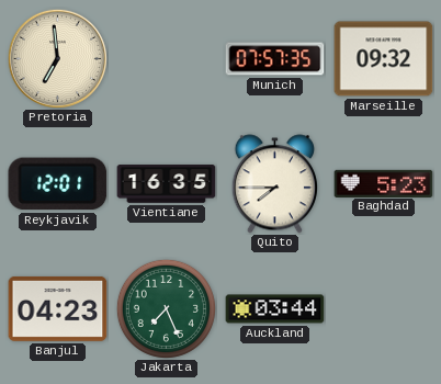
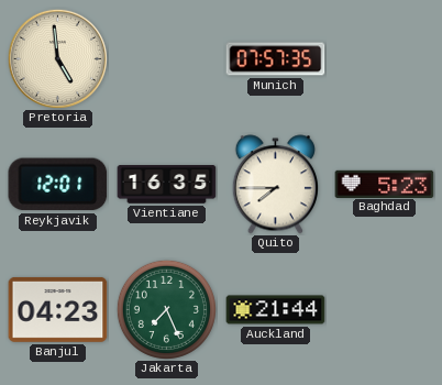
Pretoria: 6:59 -> 4:59
Marseille: 09:32 -> none
Auckland: 03:44 -> 21:44
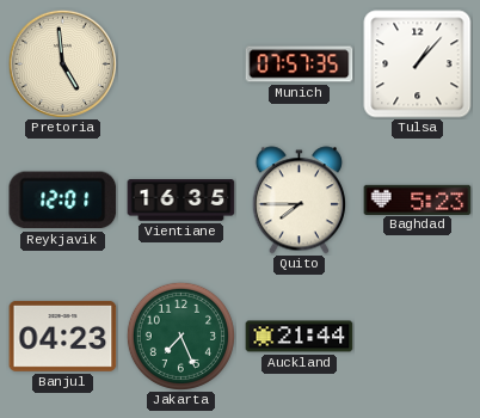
Tulsa: none -> 1:07
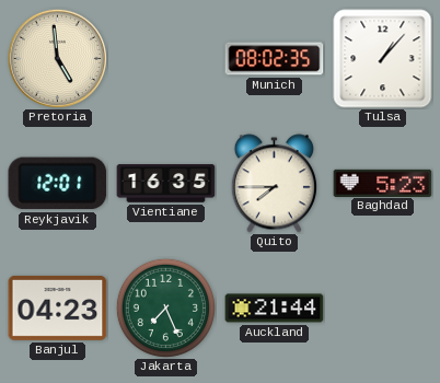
Munich: 07:57 -> 08:02
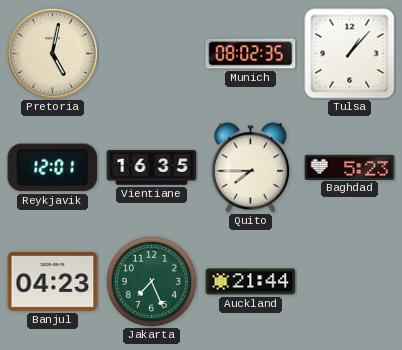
Pretoria: 4:59 -> 5:02
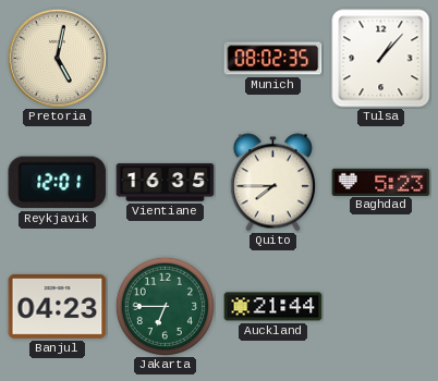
Jakarta: 7:26 -> 6:45
